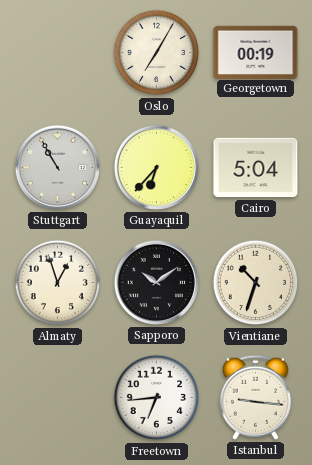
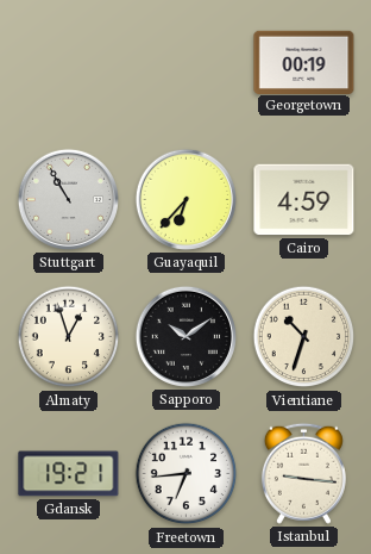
Oslo: 7:05 -> none
Cairo: 5:04 -> 4:59
Gdansk: none -> 19:21
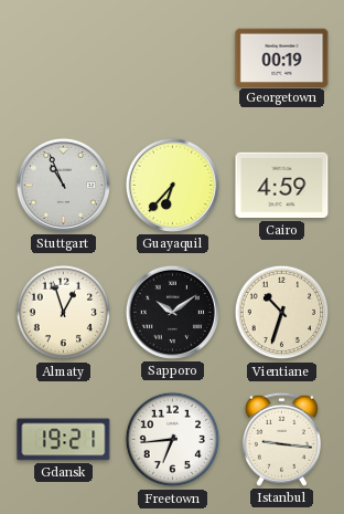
Stuttgart: 10:55 -> 10:56
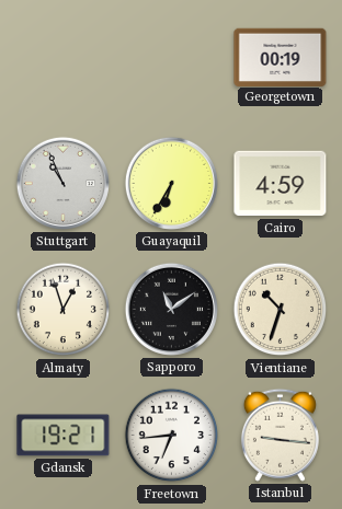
Guayaquil: 6:37 -> 6:35
Sapporo: 10:09 -> 11:09
